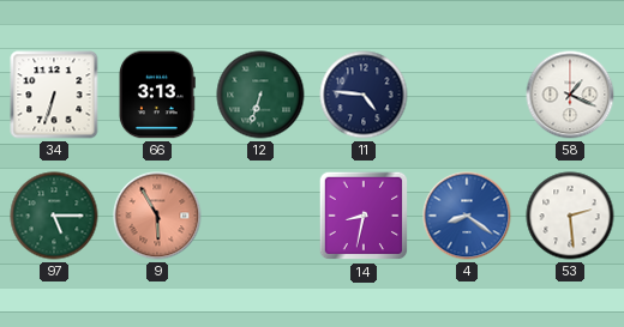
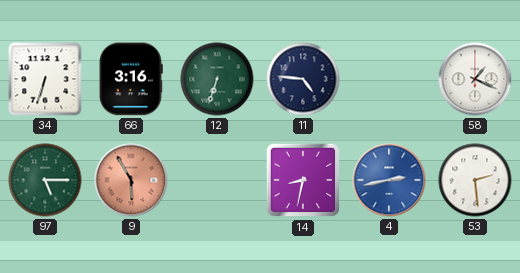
66: 3:13 -> 3:16
4: 8:21 -> 2:43
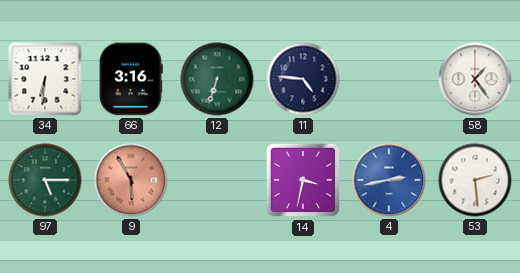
34: 6:33 -> 6:31
58: 1:19 -> 1:24
14: 8:32 -> 3:32
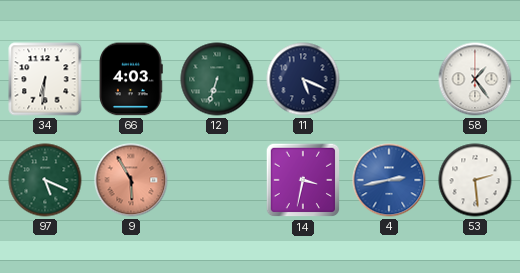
66: 3:16 -> 4:03
11: 4:46 -> 5:19
97: 5:15 -> 5:19
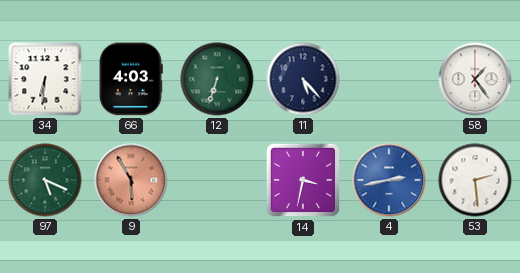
11: 5:19 -> 5:23
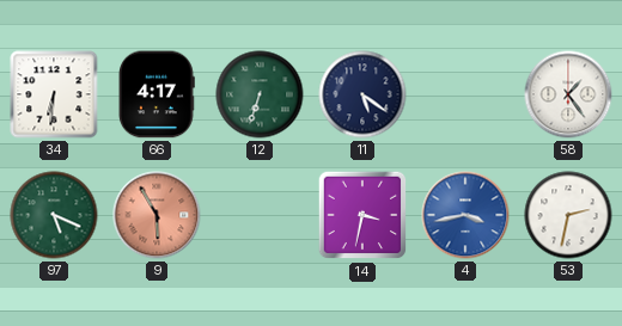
66: 4:03 -> 4:17
11: 5:23 -> 5:21
4: 2:43 -> 3:43
53: 2:29 -> 2:32
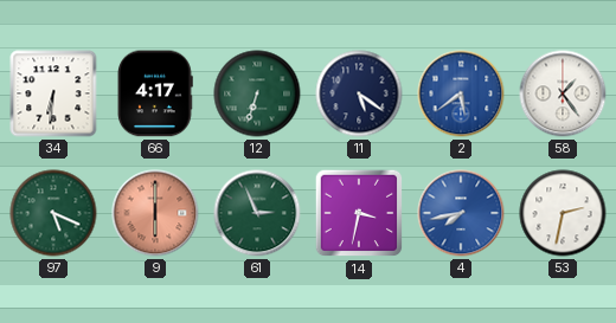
2: none -> 5:39
9: 5:55 -> 6:00
61: none -> 2:56
4: 3:43 -> 7:43
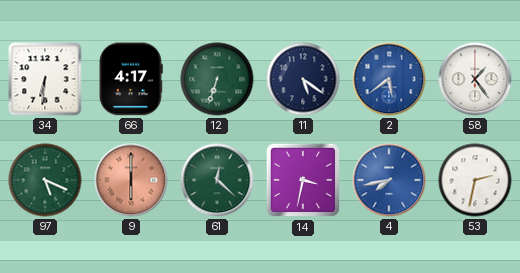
61: 2:56 -> 12:22
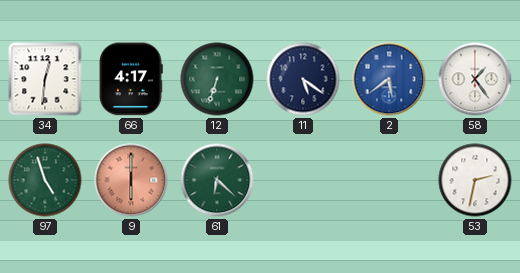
34: 6:31 -> 12:31
97: 5:19 -> 4:57
61: 12:22 -> 6:22
14: 3:32 -> none
4: 7:43 -> none
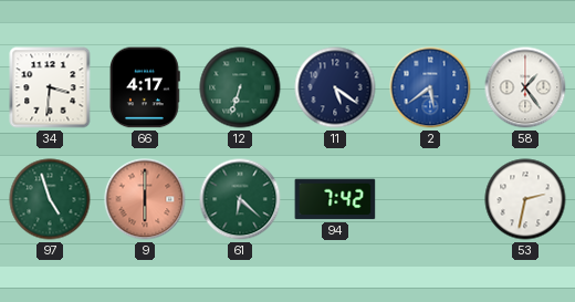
34: 12:31 -> 3:31
94: none -> 7:42
